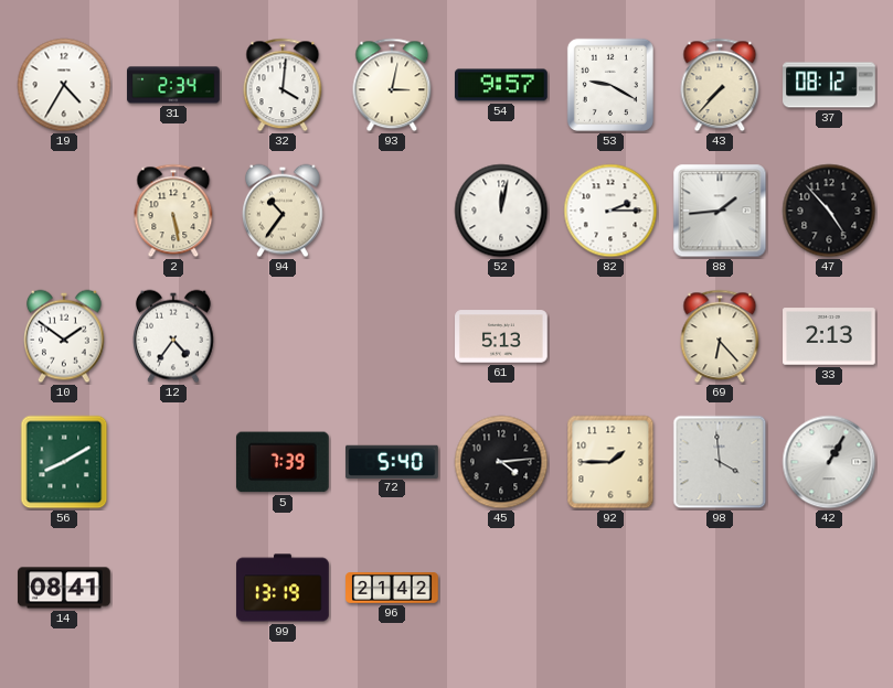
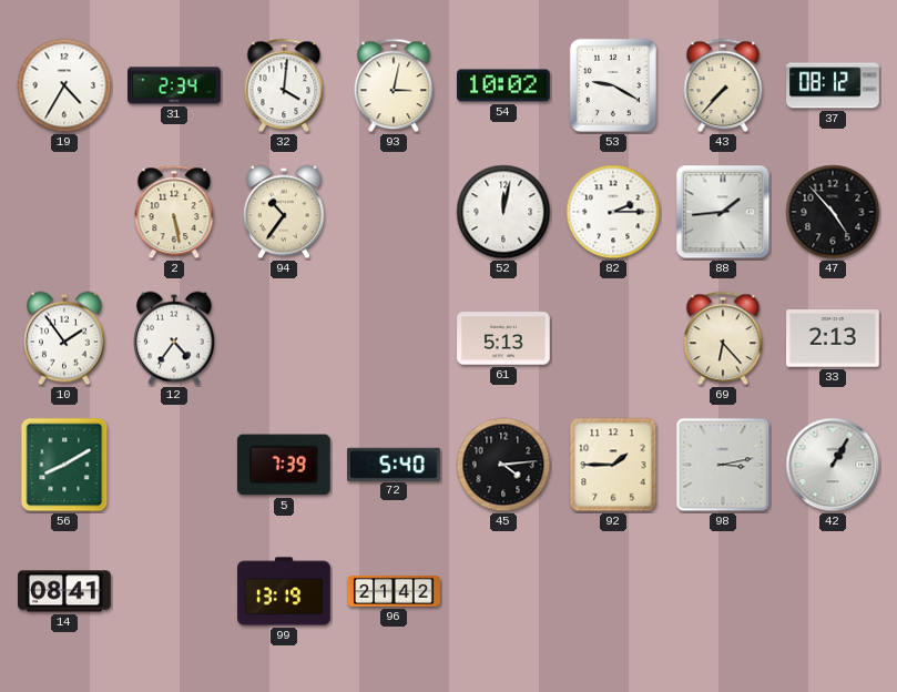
54: 9:57 -> 10:02
10: 1:51 -> 1:54
98: 3:59 -> 3:13
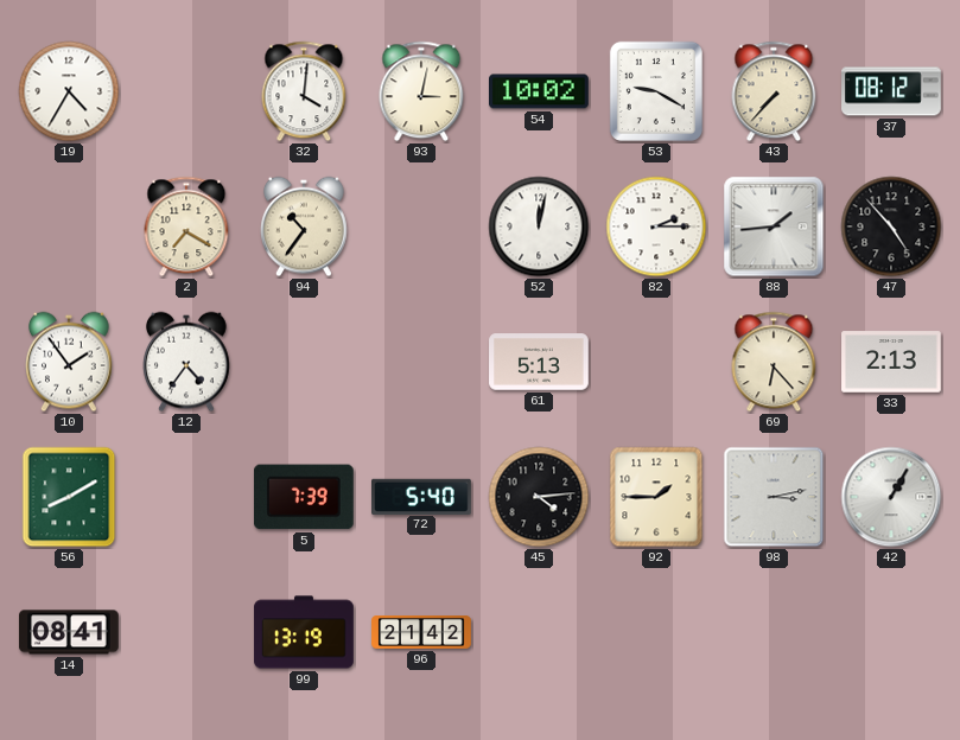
31: 2:34 -> none
2: 5:28 -> 7:20
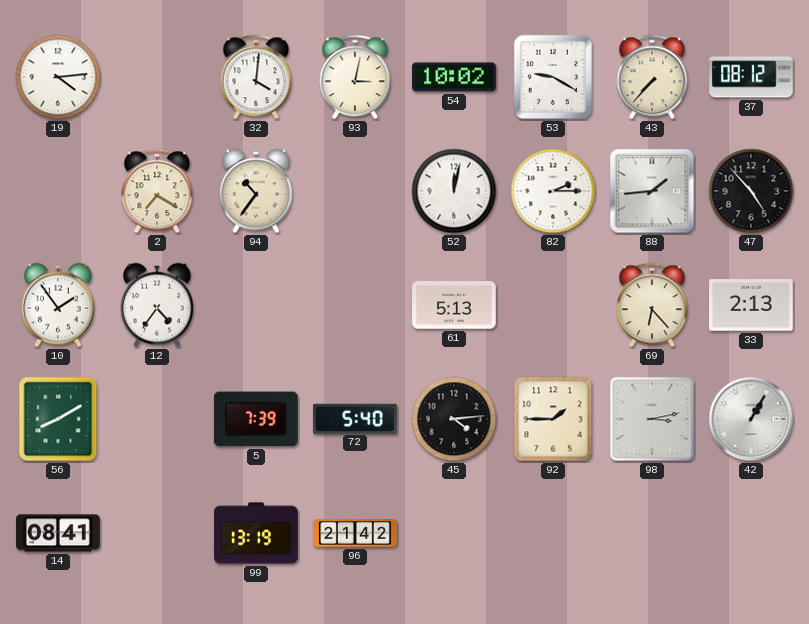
19: 4:35 -> 4:14
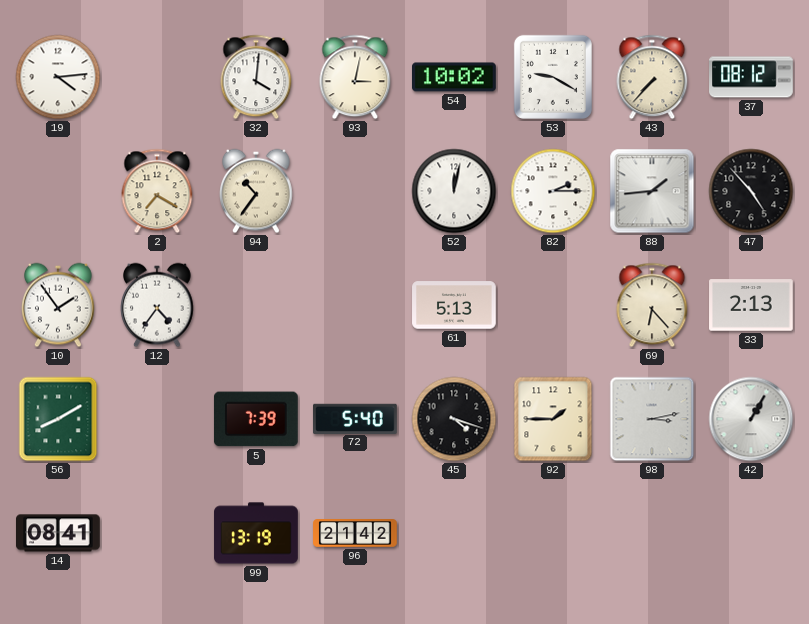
45: 4:14 -> 4:18
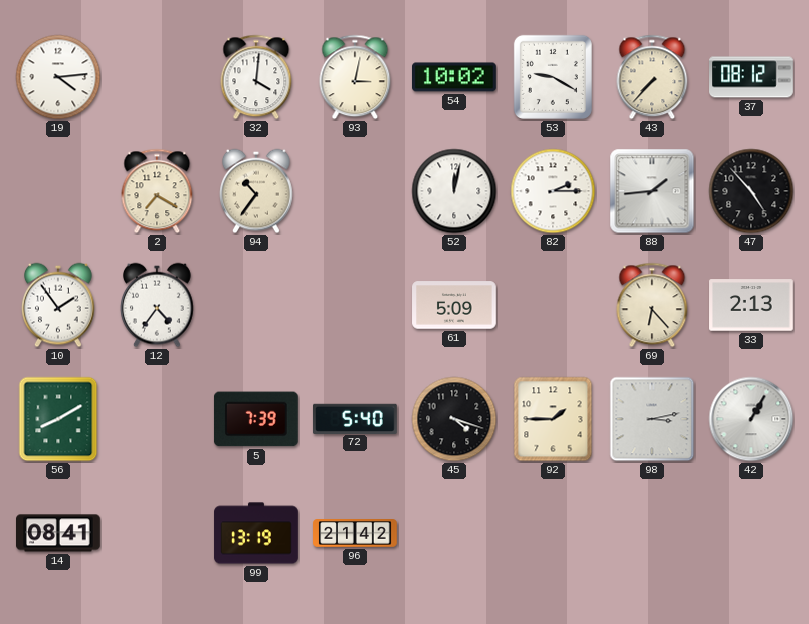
61: 5:13 -> 5:09
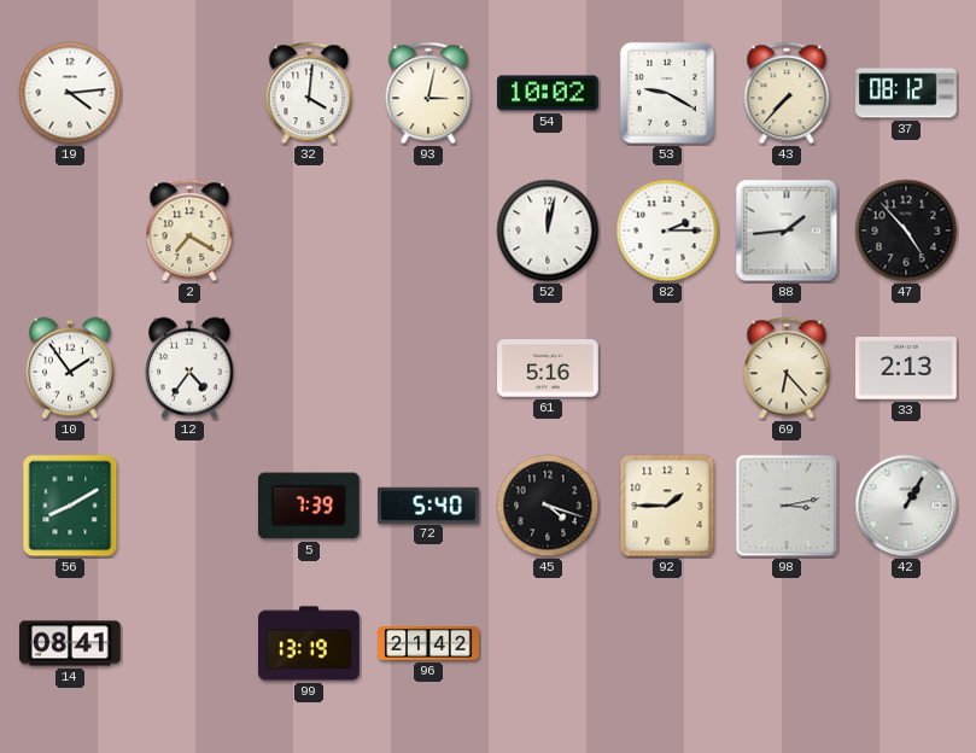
94: 10:36 -> none
61: 5:09 -> 5:16
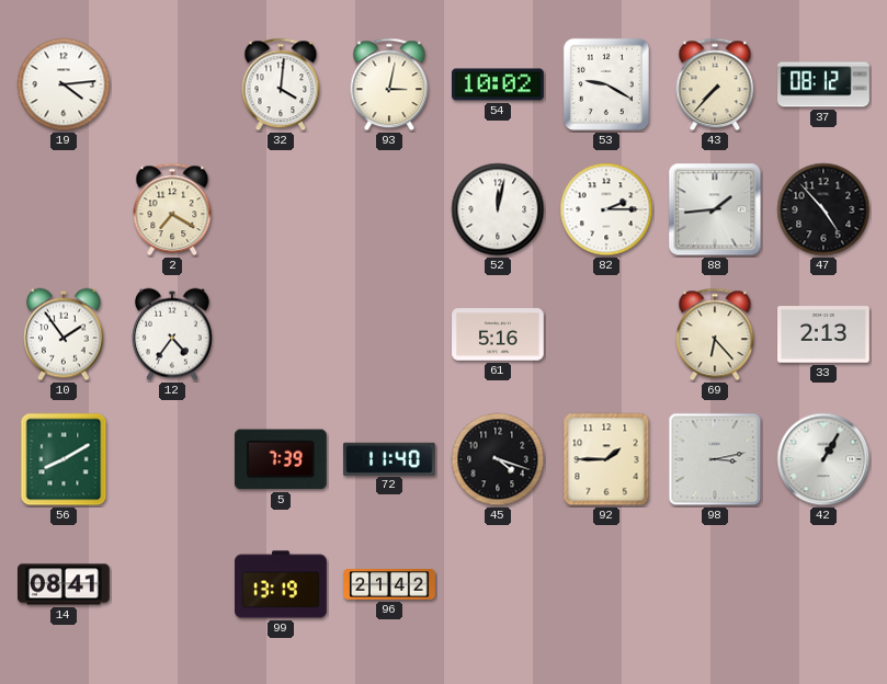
72: 5:40 -> 11:40
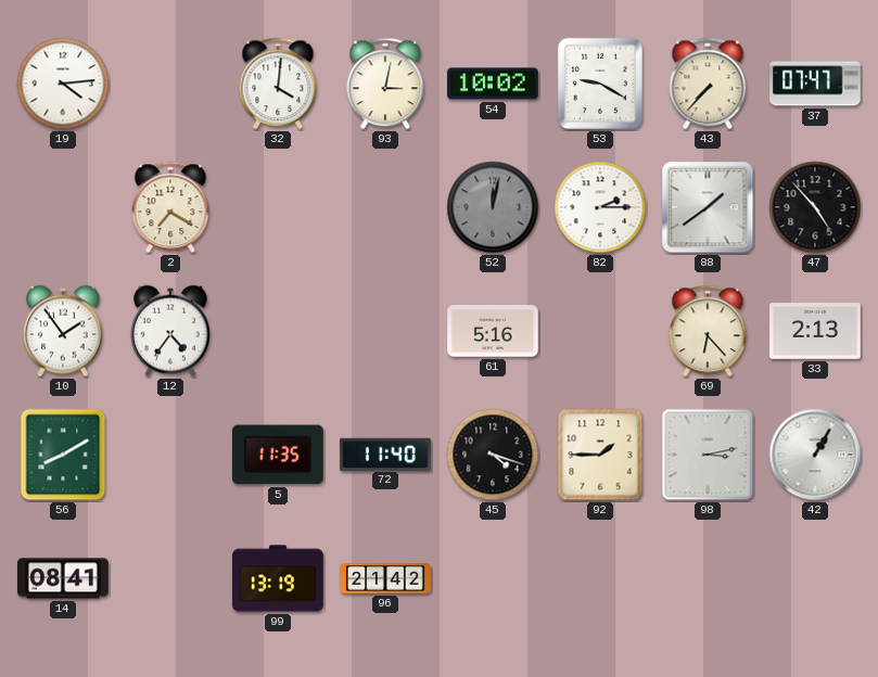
37: 08:12 -> 07:47
52 dial: white -> grey
88: 1:44 -> 1:39
5: 7:39 -> 11:35
